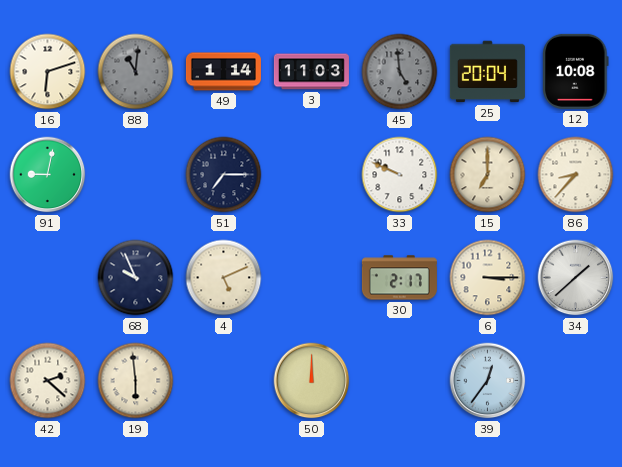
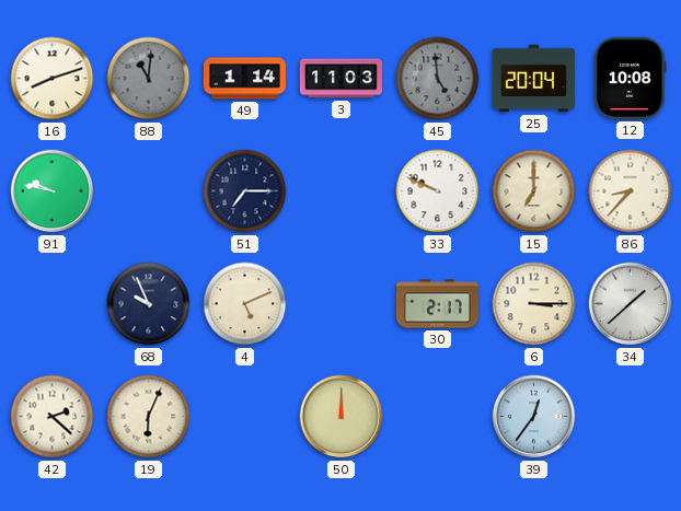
16: 6:12 -> 8:12
91: 9:02 -> 9:47
19: 5:59 -> 6:04
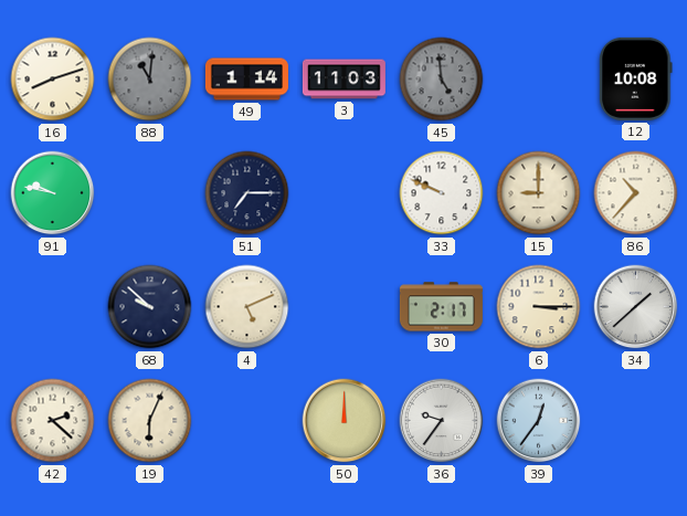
25: 20:04 -> none
15: 7:00 -> 9:00
86: 8:37 -> 10:37
68: 9:56 -> 9:52
36: none -> 9:36
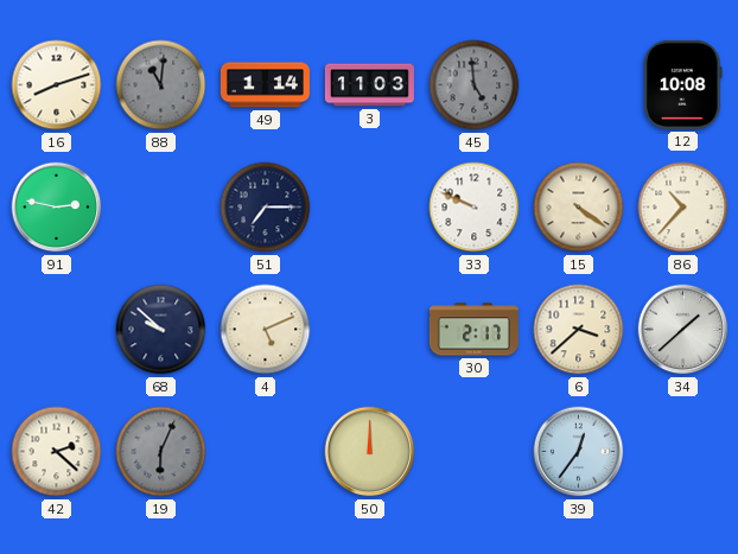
91: 9:47 -> 2:47
15: 9:00 -> 4:21
6: 3:15 -> 3:38
19 dial: cream -> grey
36: 9:36 -> none
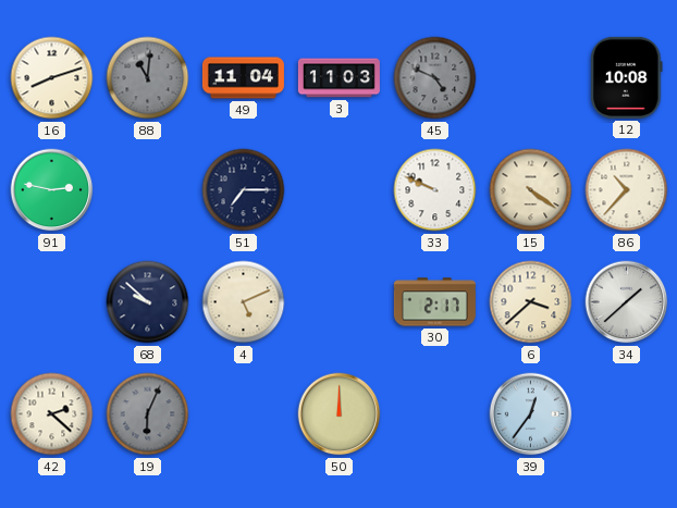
49: 1:14 -> 11:04
45: 4:59 -> 4:49
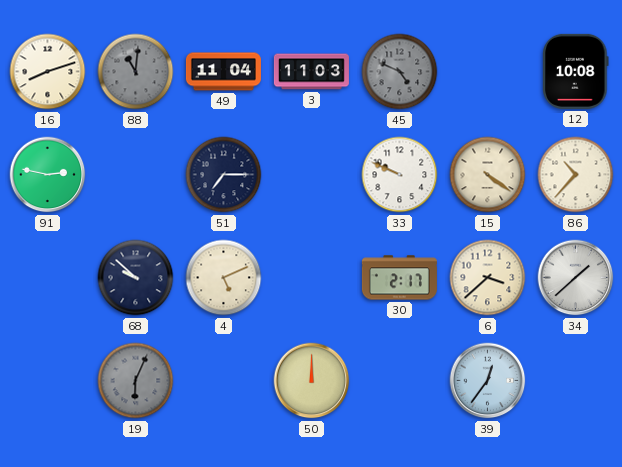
42: 2:22 -> none
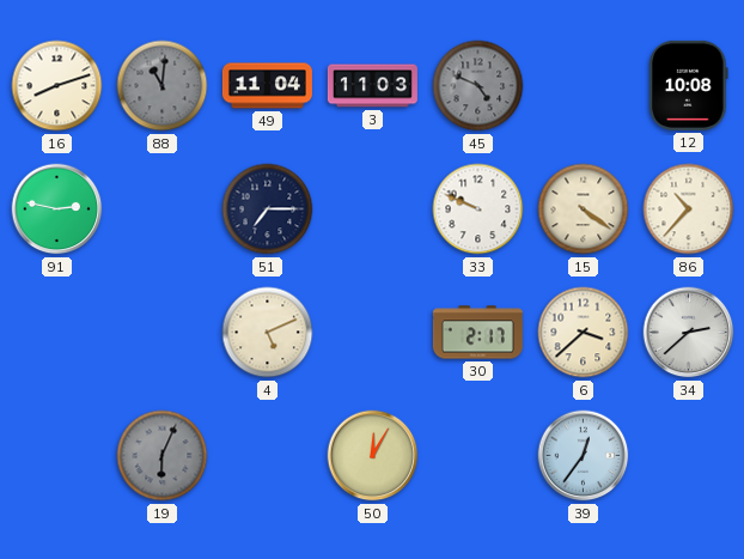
68: 9:52 -> none
34: 1:38 -> 2:38
50: 12:00 -> 12:05
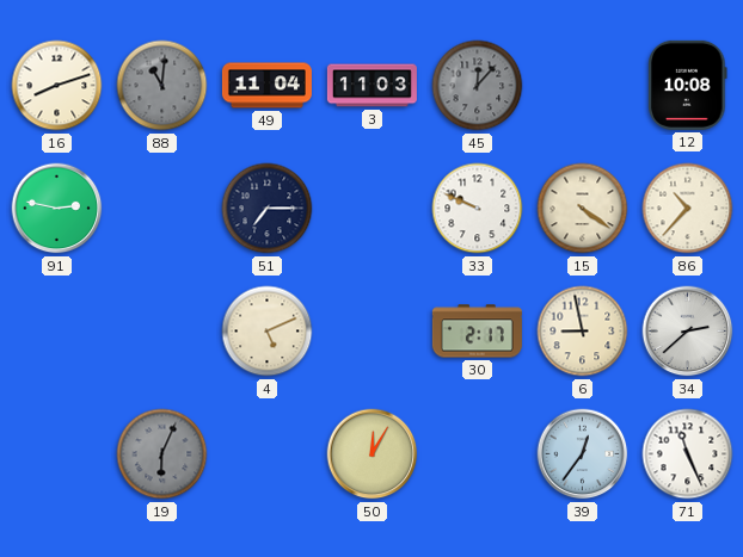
45: 4:49 -> 12:07
6: 3:38 -> 8:58
71: none -> 11:26
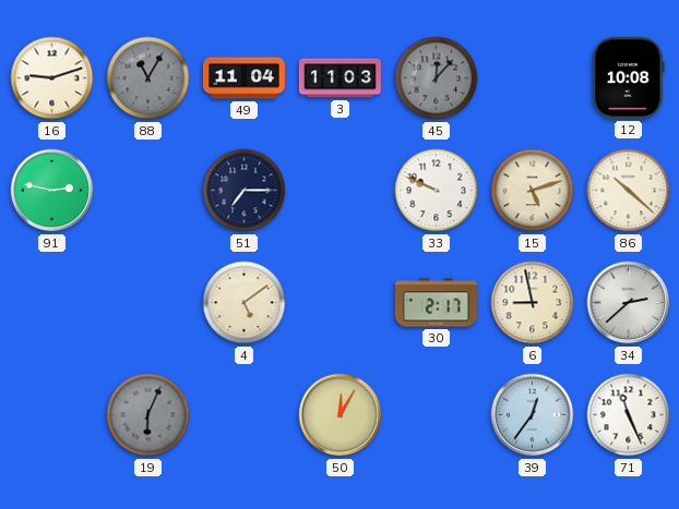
16: 8:12 -> 9:12
88: 11:01 -> 11:05
15: 4:21 -> 5:12
86: 10:37 -> 10:22
4: 5:11 -> 5:09
